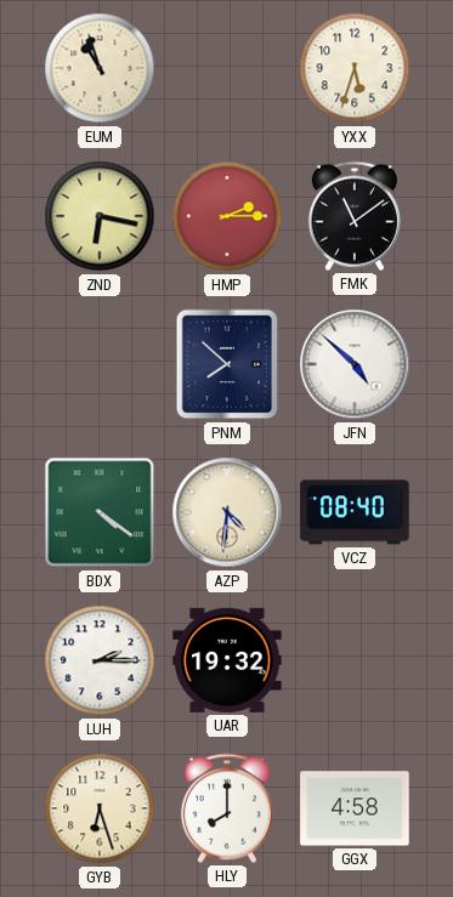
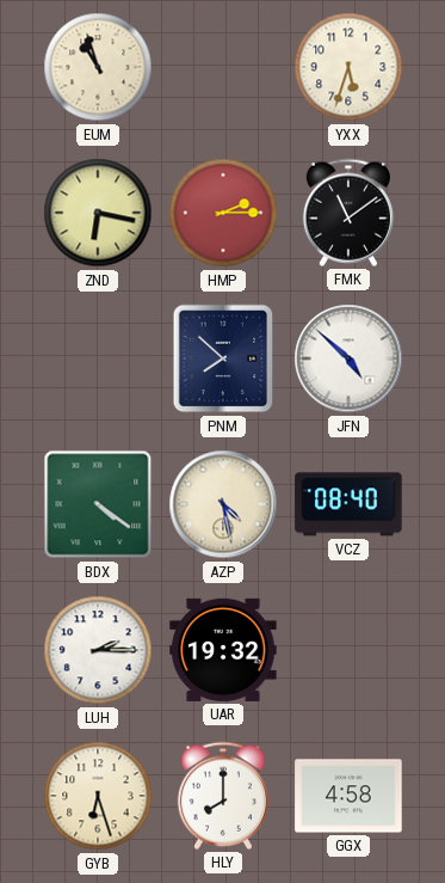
AZP: 4:31 -> 4:28
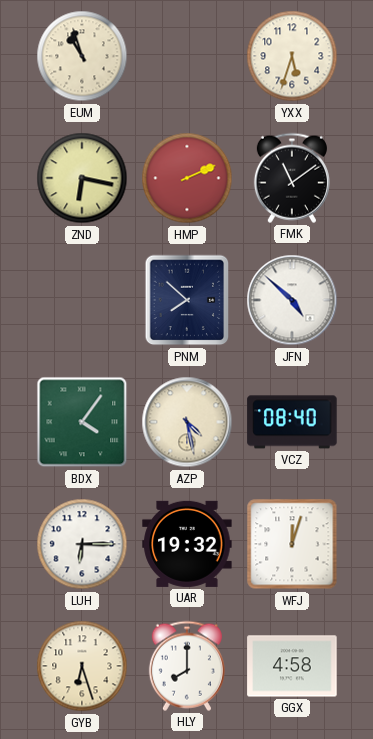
HMP: 2:15 -> 2:11
BDX: 4:21 -> 4:06
LUH: 2:15 -> 6:15
WFJ: none -> 12:03
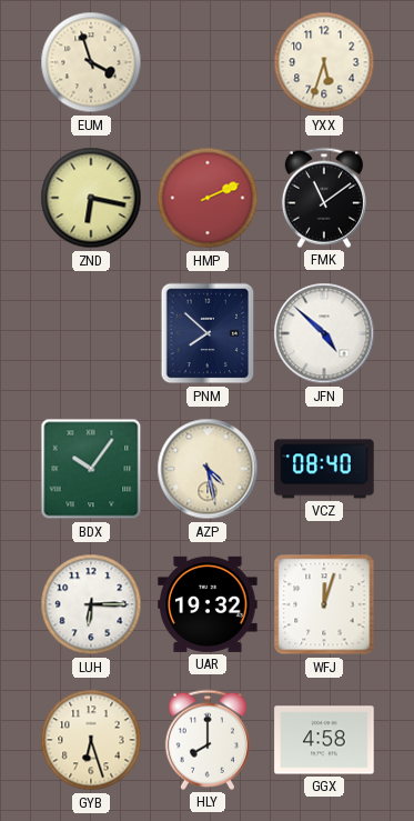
EUM: 10:57 -> 3:57
BDX: 4:06 -> 10:06
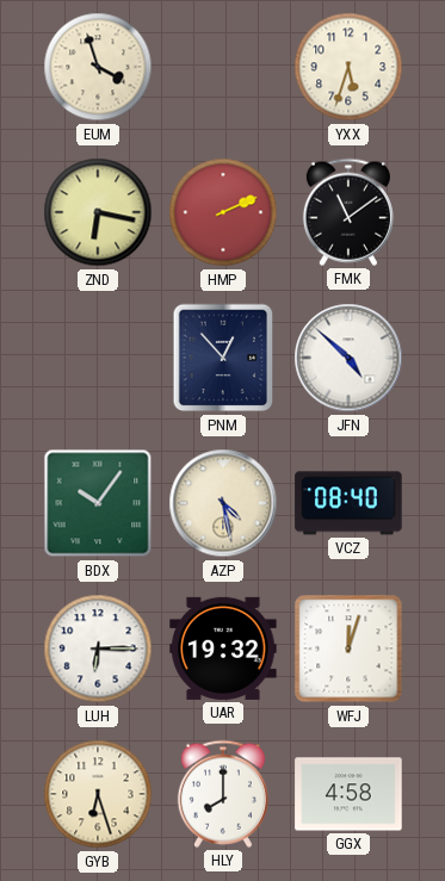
PNM: 7:52 -> 12:53
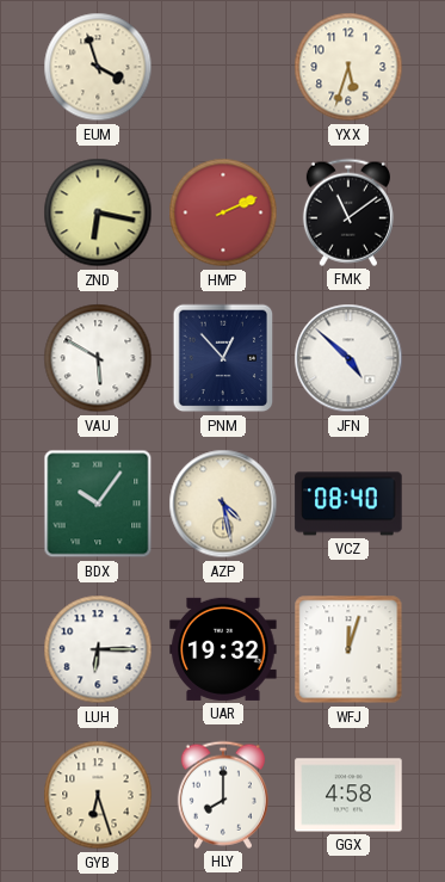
VAU: none -> 5:50
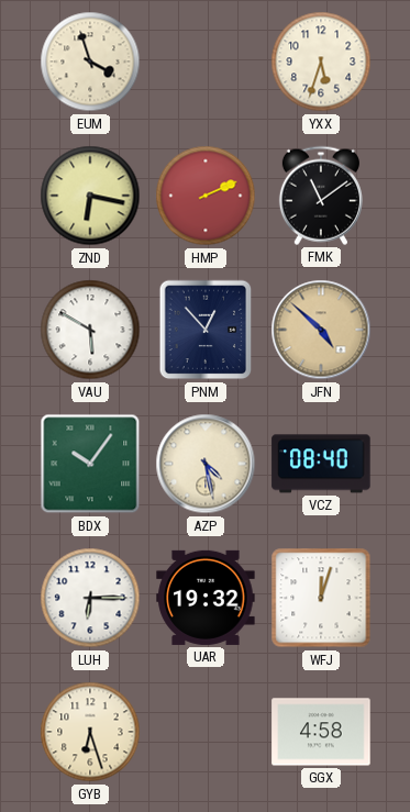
JFN dial: white -> champagne
HLY: 8:00 -> none
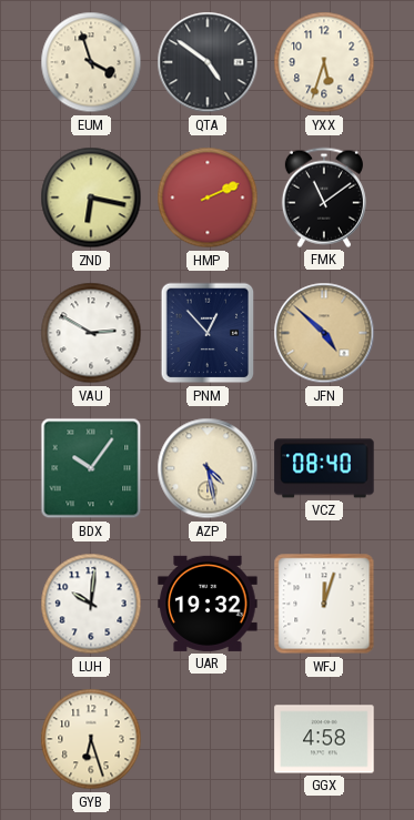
QTA: none -> 4:51
VAU: 5:50 -> 2:50
LUH: 6:15 -> 10:01
